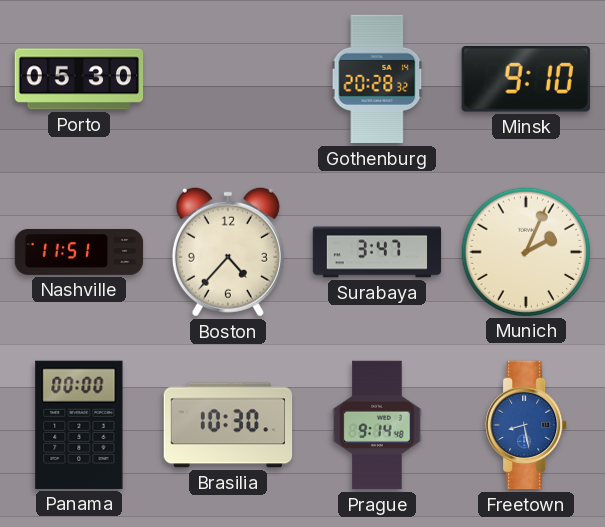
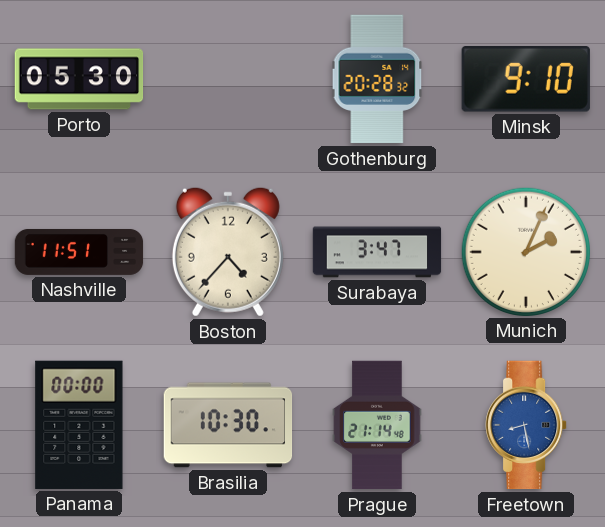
Prague: 9:14 -> 21:14
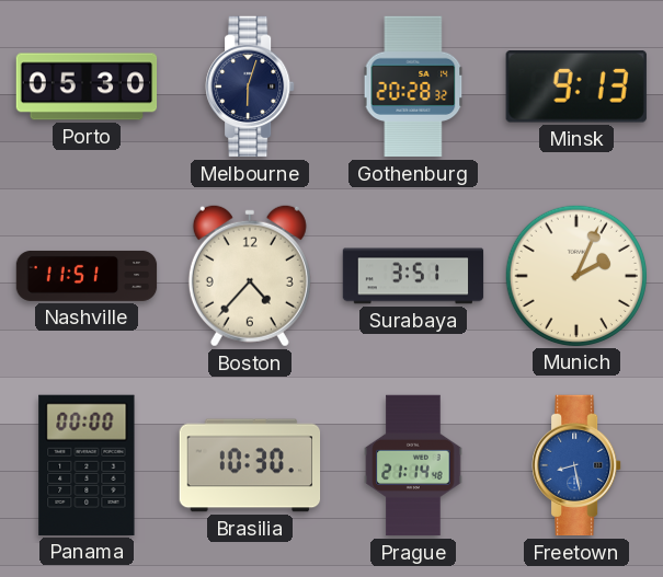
Melbourne: none -> 6:03
Minsk: 9:10 -> 9:13
Surabaya: 3:47 -> 3:51
